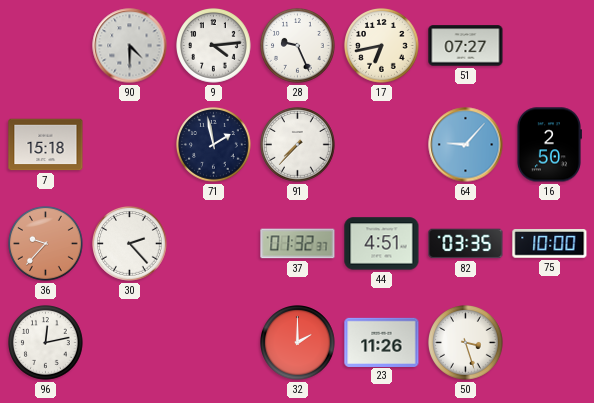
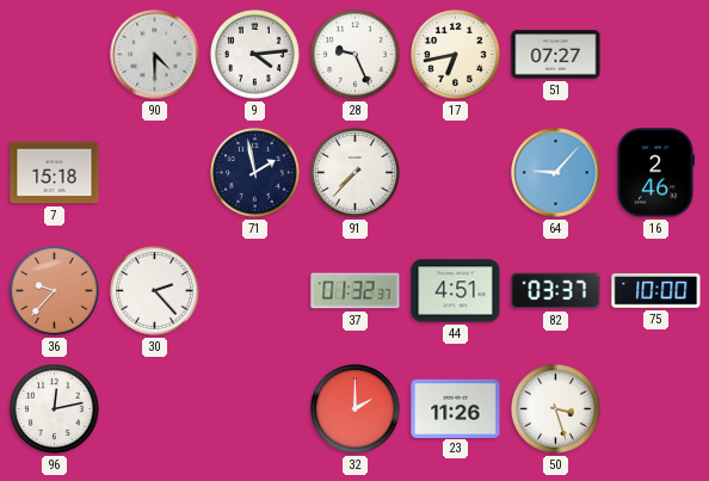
16: 2:50 -> 2:46
82: 03:35 -> 03:37
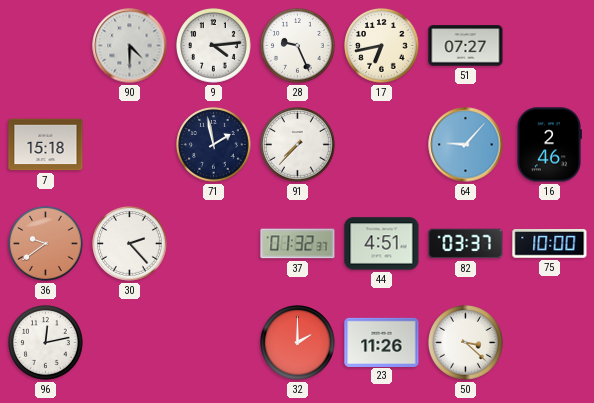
36: 9:37 -> 9:39
50: 3:27 -> 3:22
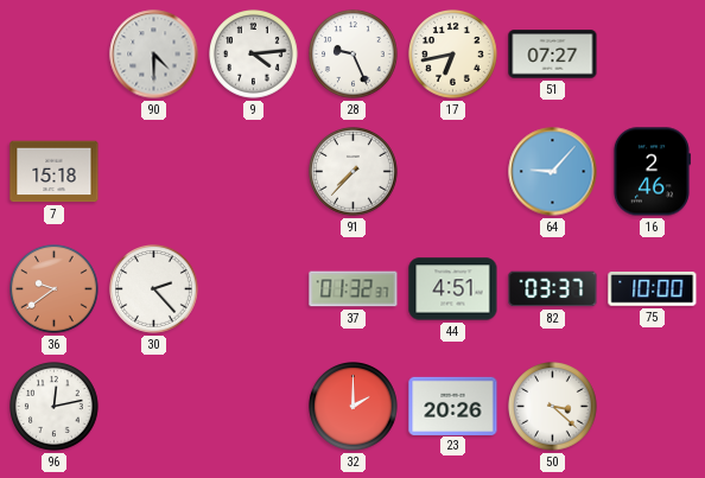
71: 1:58 -> none
23: 11:26 -> 20:26
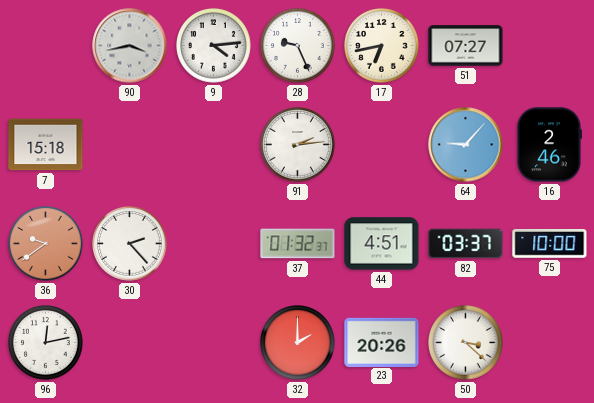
90: 4:30 -> 3:43
91: 7:37 -> 2:14
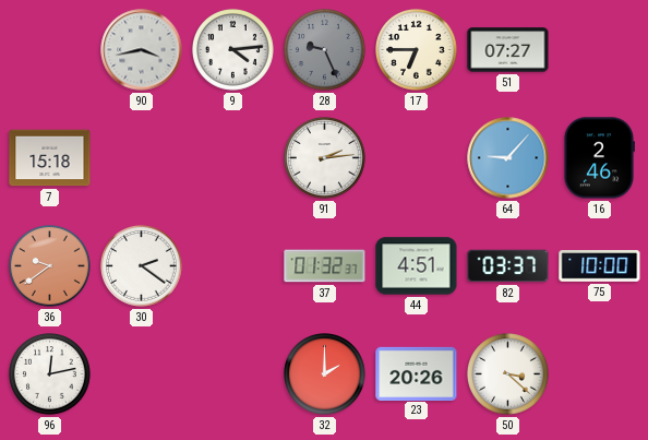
28 dial: white -> grey
17: 6:43 -> 6:45
30: 2:23 -> 2:21
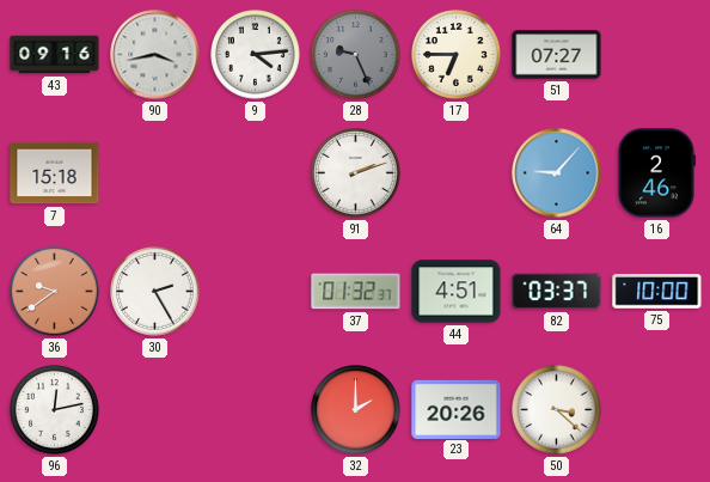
43: none -> 09:16
91: 2:14 -> 2:12
30: 2:21 -> 2:25
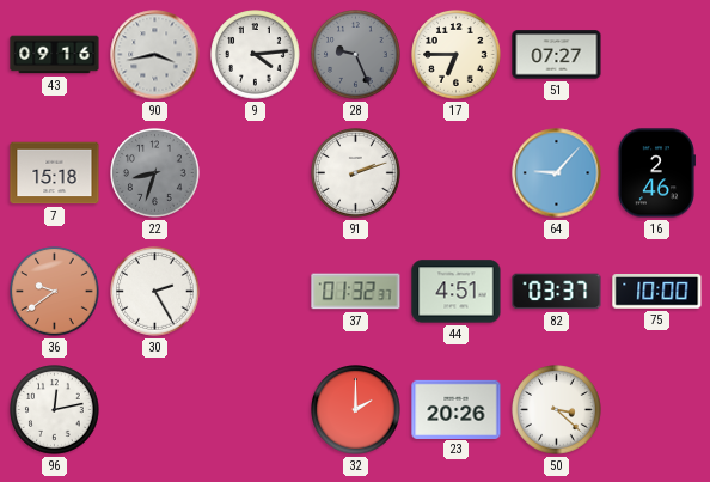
22: none -> 8:33
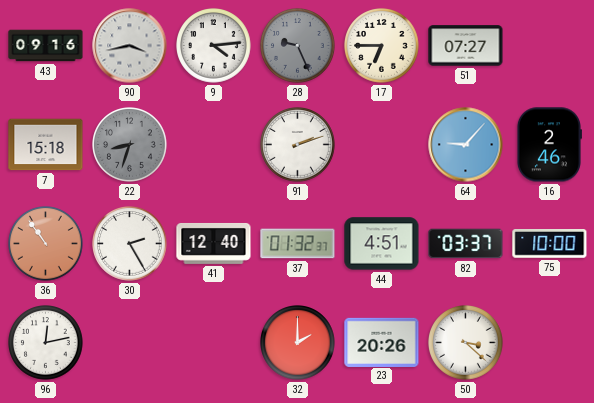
36: 9:39 -> 10:54
41: none -> 12:40
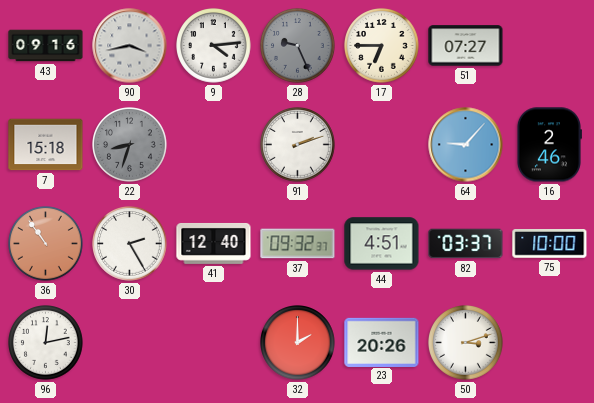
37: 01:32 -> 09:32
50: 3:22 -> 3:12
